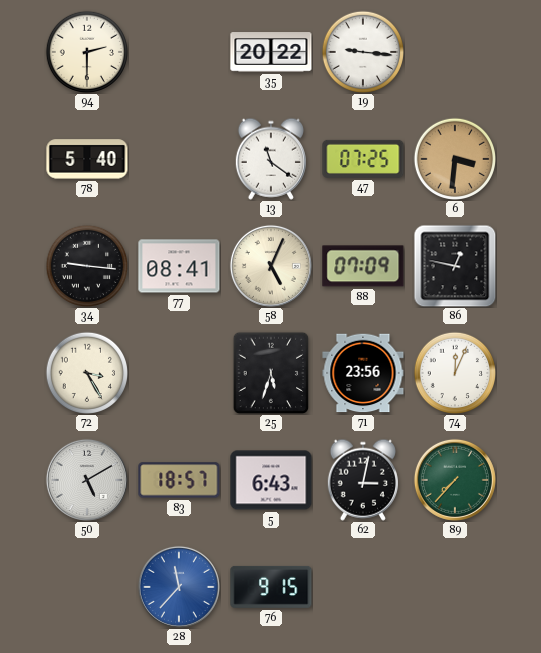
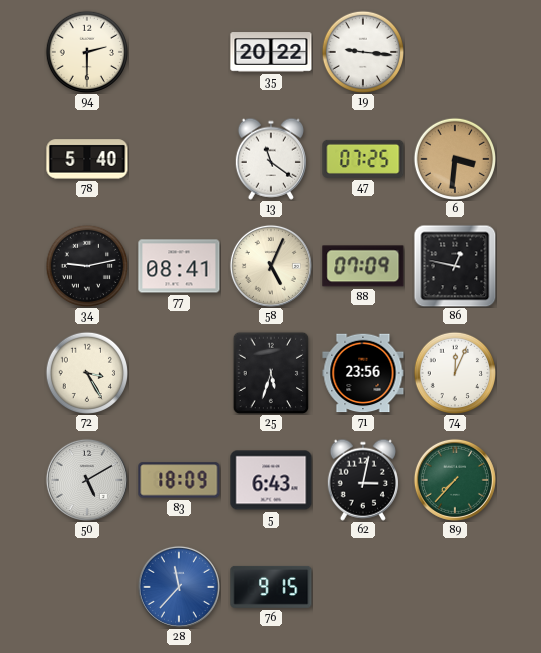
34: 9:16 -> 9:13
83: 18:57 -> 18:09
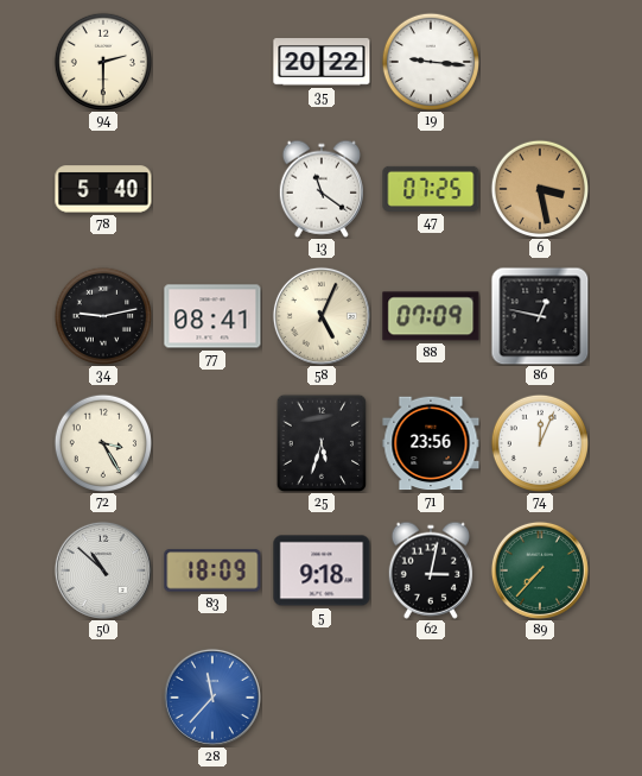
6: 3:31 -> 3:28
50: 5:10 -> 10:52
5: 6:43 -> 9:18
76: 9:15 -> none
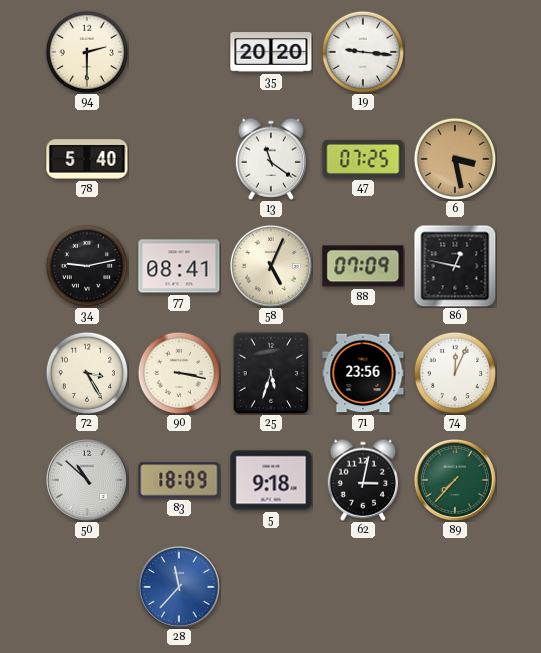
35: 20:22 -> 20:20
90: none -> 3:17
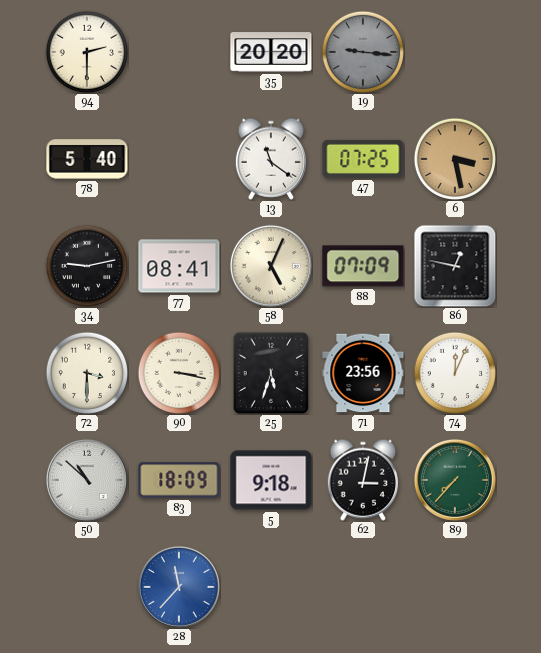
19 dial: white -> grey
72: 3:25 -> 3:30
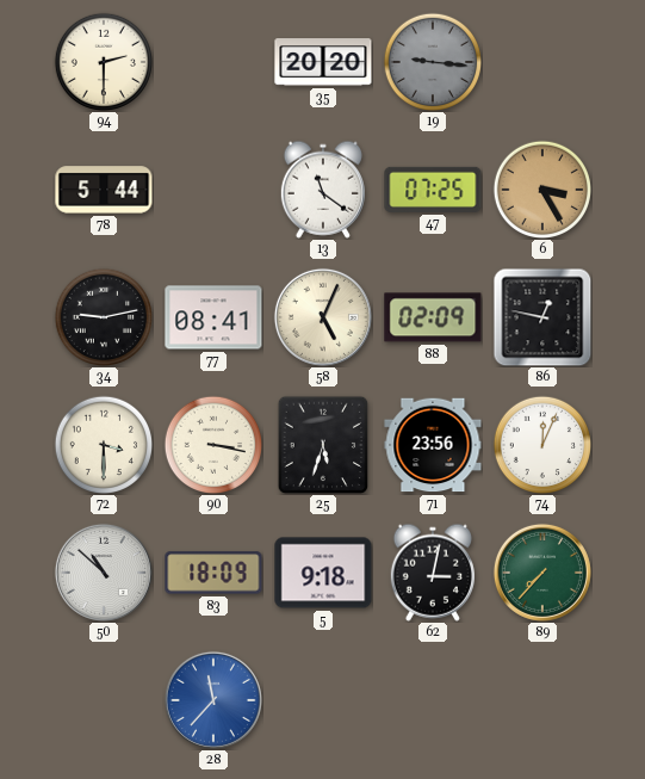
78: 5:40 -> 5:44
6: 3:28 -> 3:25
88: 07:09 -> 02:09
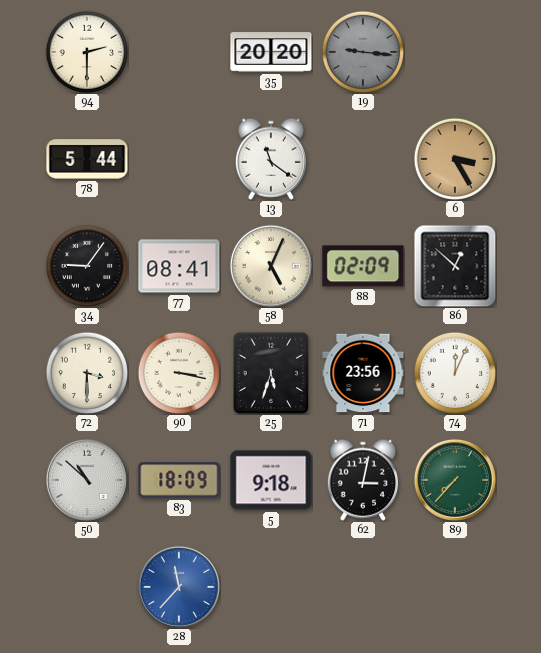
47: 07:25 -> none
34: 9:13 -> 9:06
86: 12:47 -> 12:52
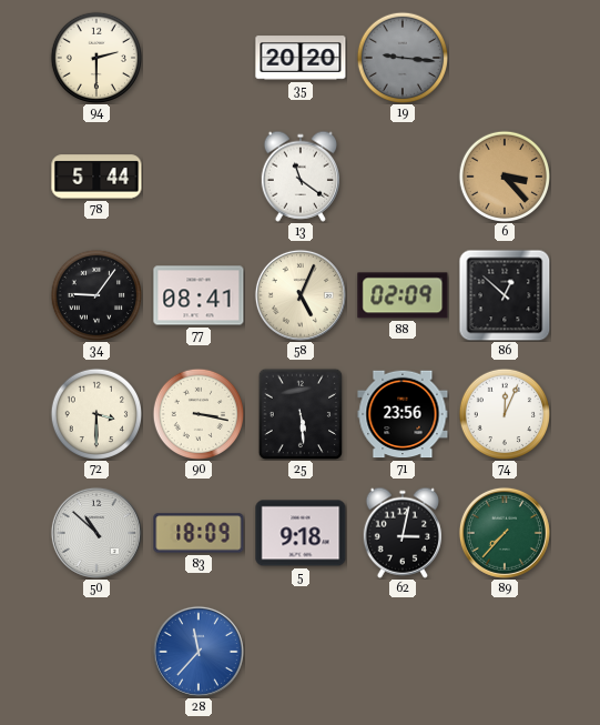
6: 3:25 -> 3:23
25: 5:33 -> 5:29
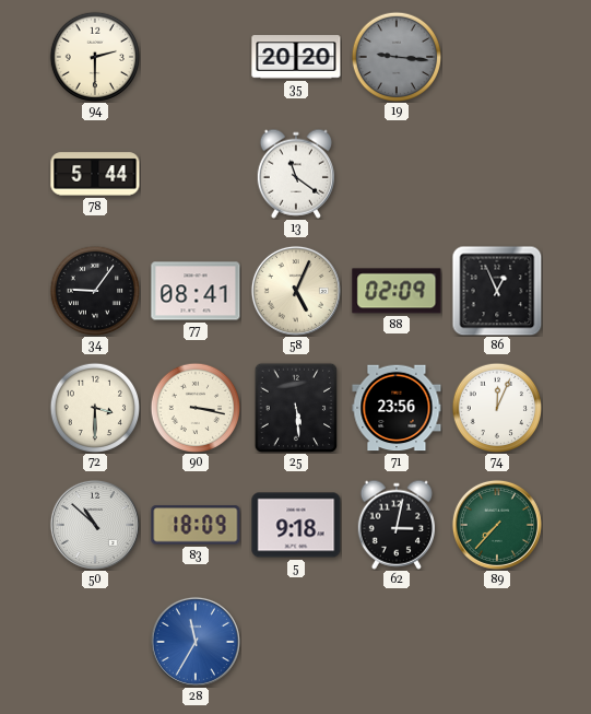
6: 3:23 -> none
86: 12:52 -> 12:56
28: 11:37 -> 11:35
